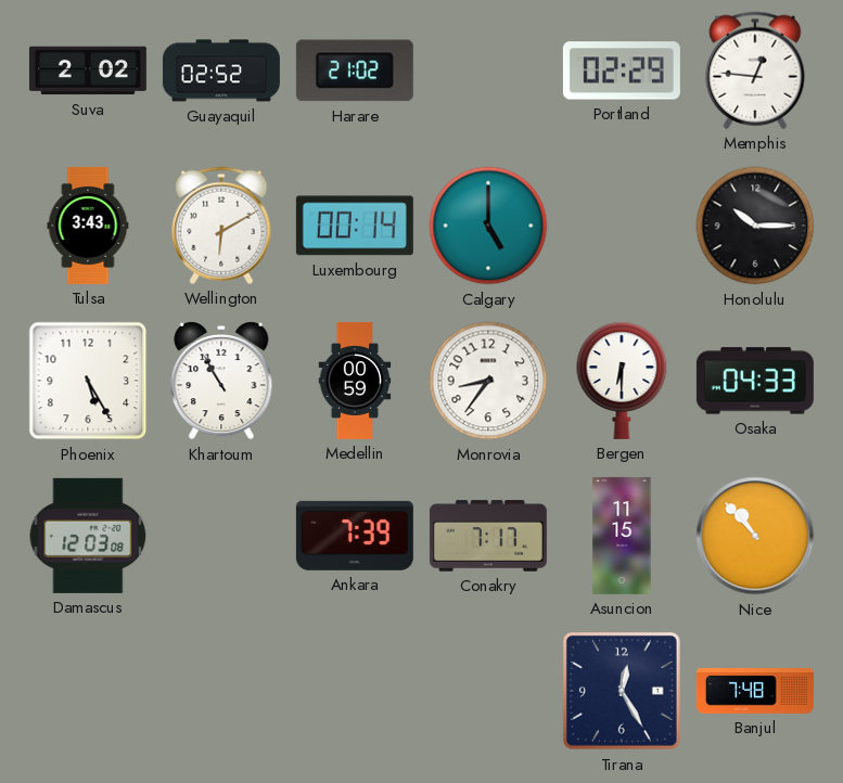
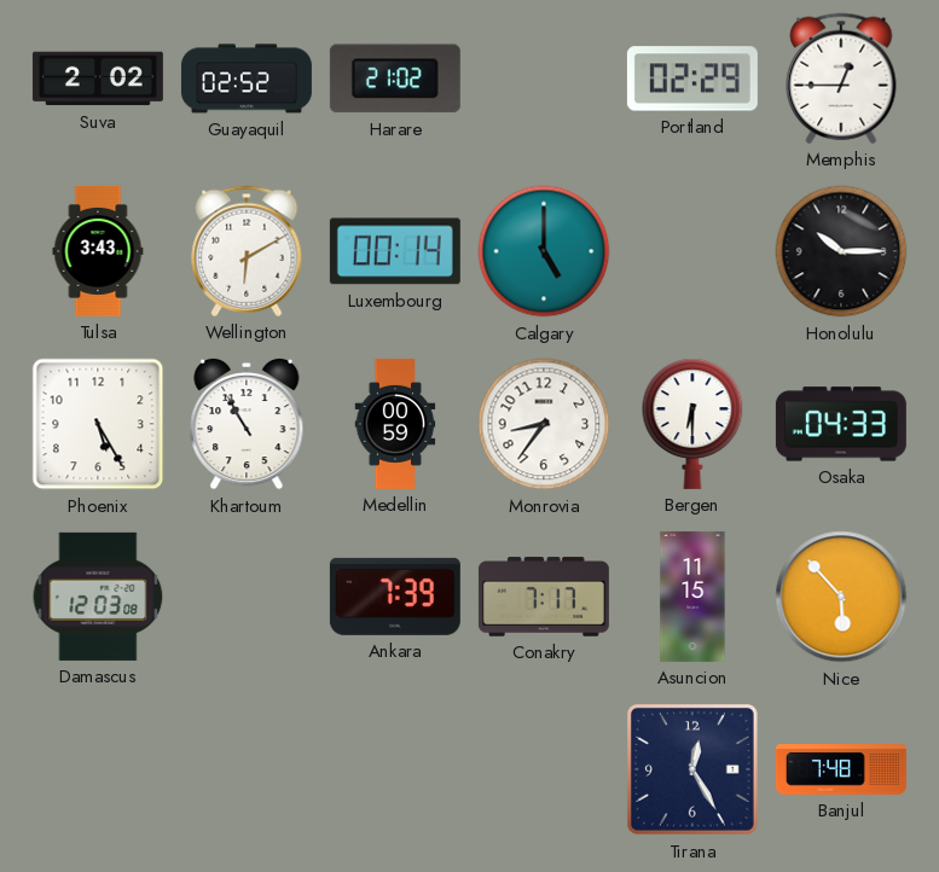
Memphis: 12:46 -> 12:45
Nice: 10:53 -> 5:53
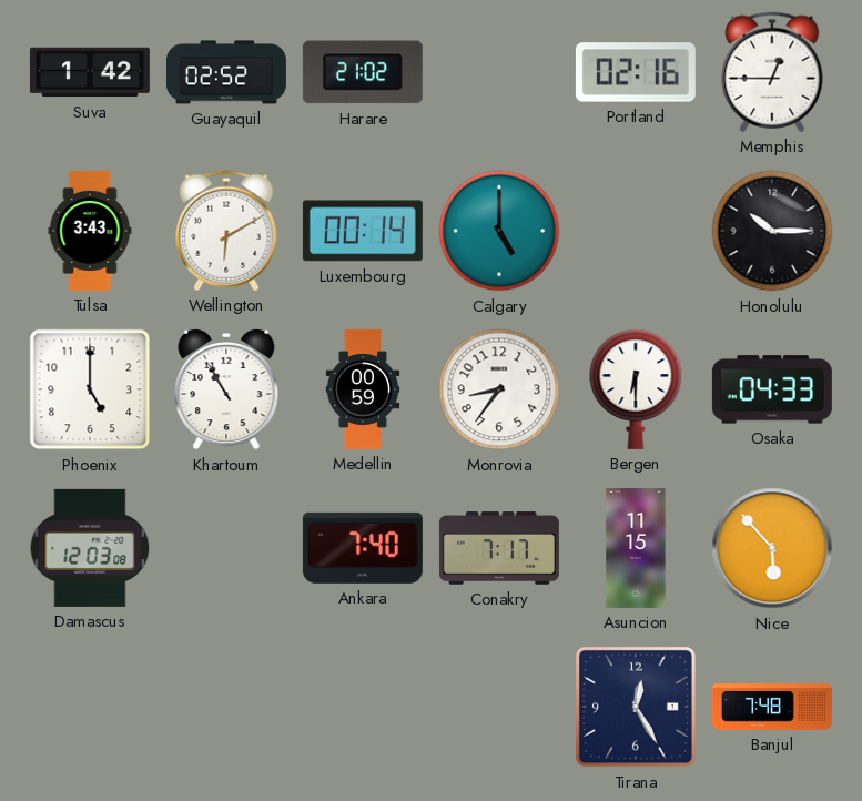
Suva: 2:02 -> 1:42
Portland: 02:29 -> 02:16
Phoenix: 5:25 -> 5:00
Ankara: 7:39 -> 7:40
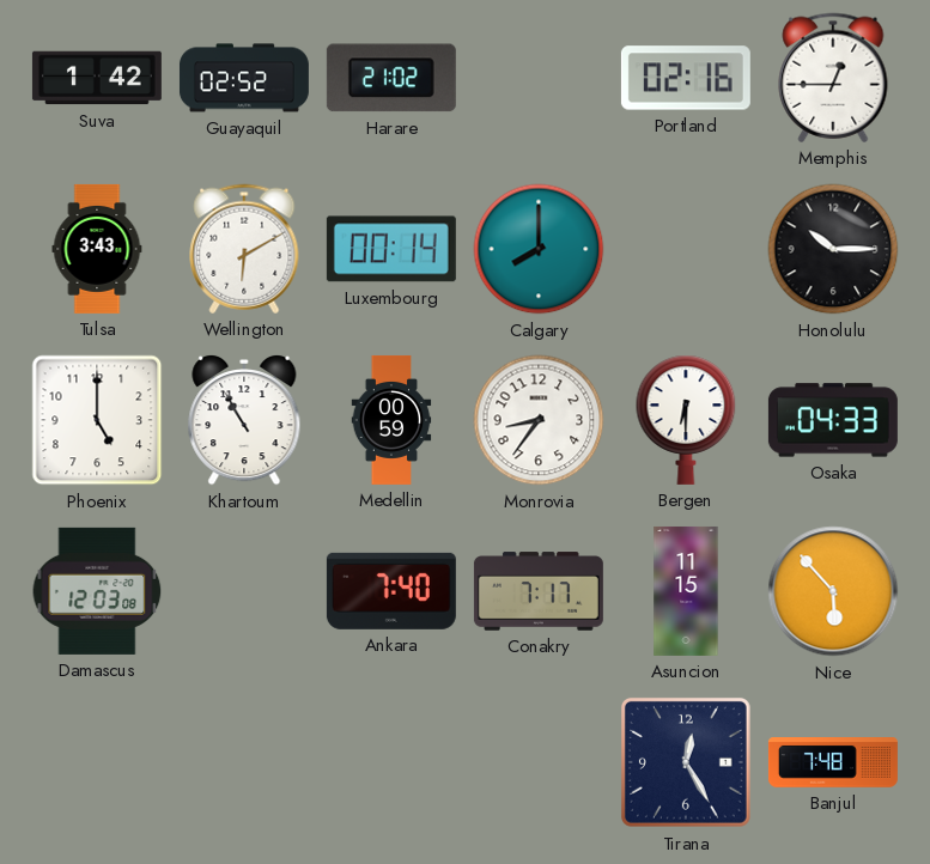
Calgary: 5:00 -> 8:00
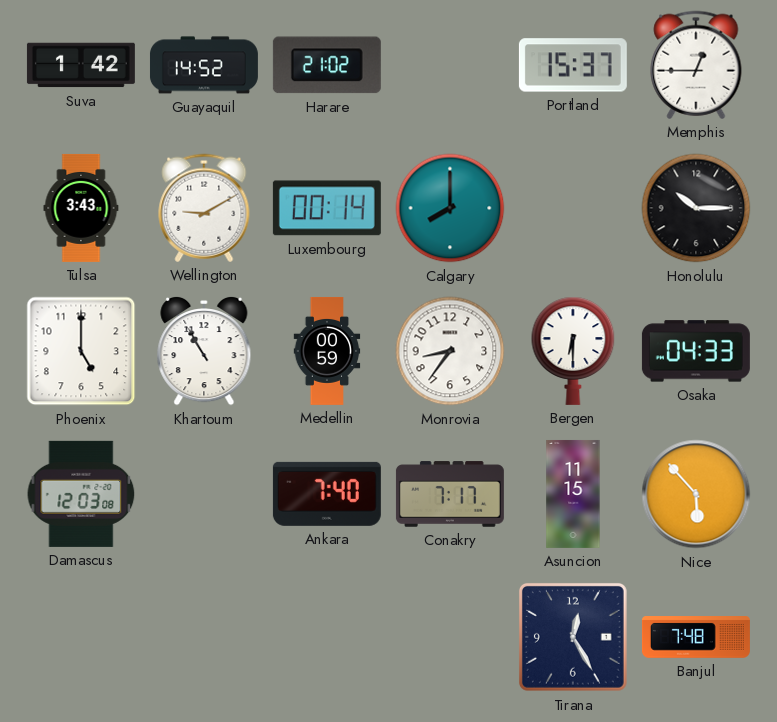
Guayaquil: 02:52 -> 14:52
Portland: 02:16 -> 15:37
Wellington: 6:10 -> 9:10
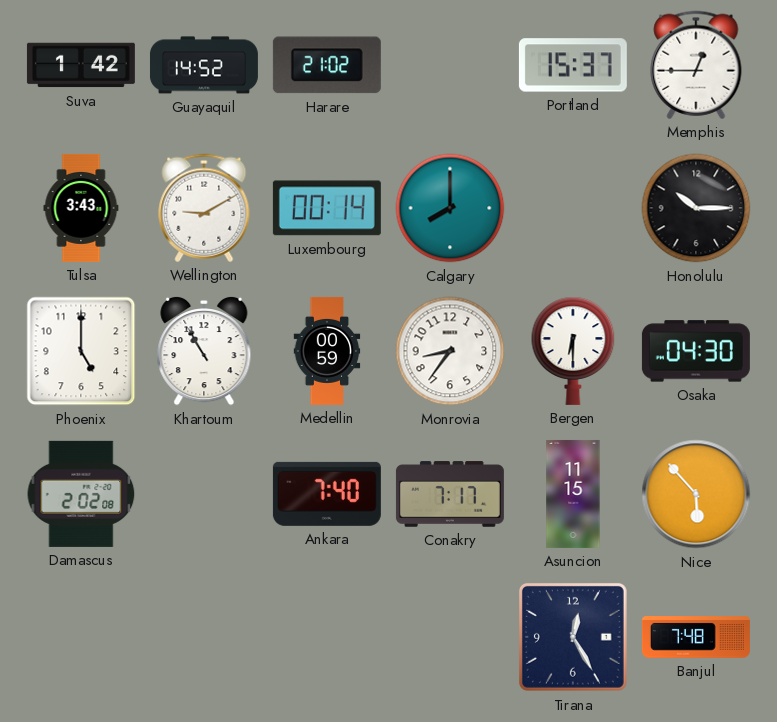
Osaka: 04:33 -> 04:30
Damascus: 12:03 -> 2:02
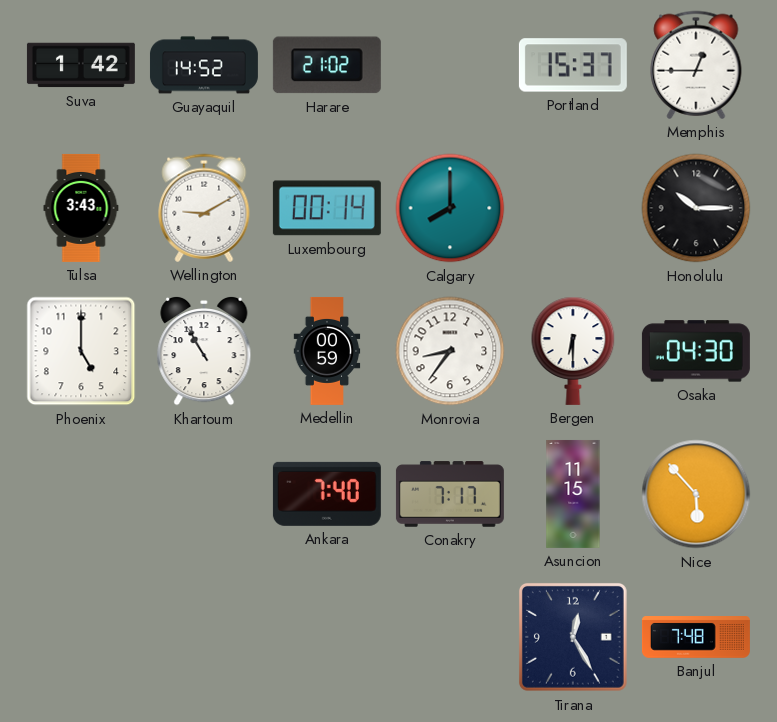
Damascus: 2:02 -> none
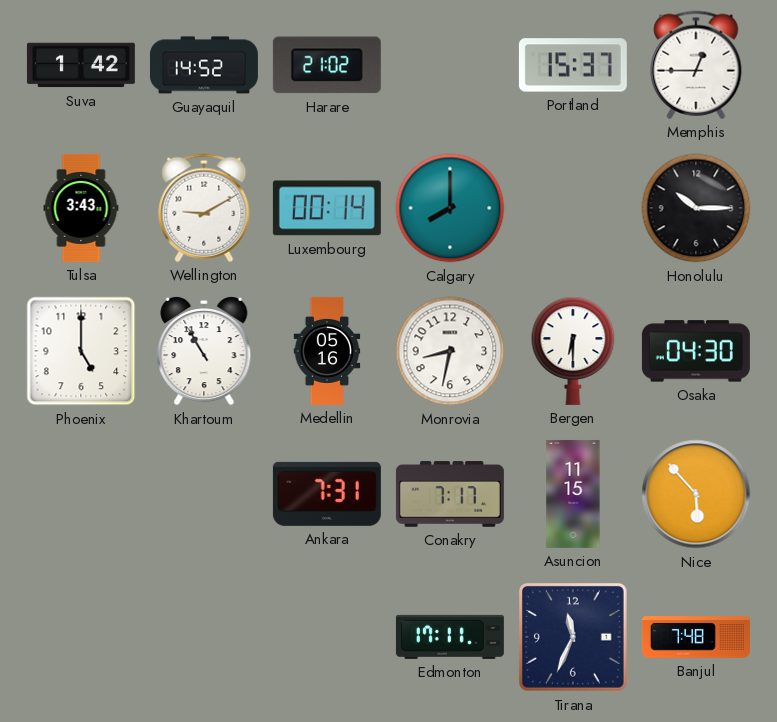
Medellin: 00:59 -> 05:16
Monrovia: 8:36 -> 8:32
Ankara: 7:40 -> 7:31
Edmonton: none -> 17:11
Tirana: 12:25 -> 11:34
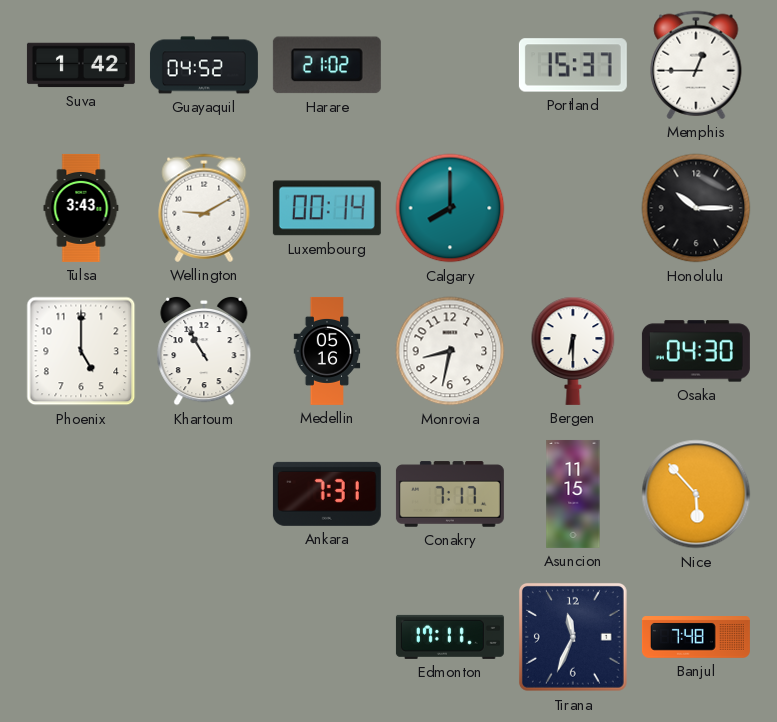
Guayaquil: 14:52 -> 04:52
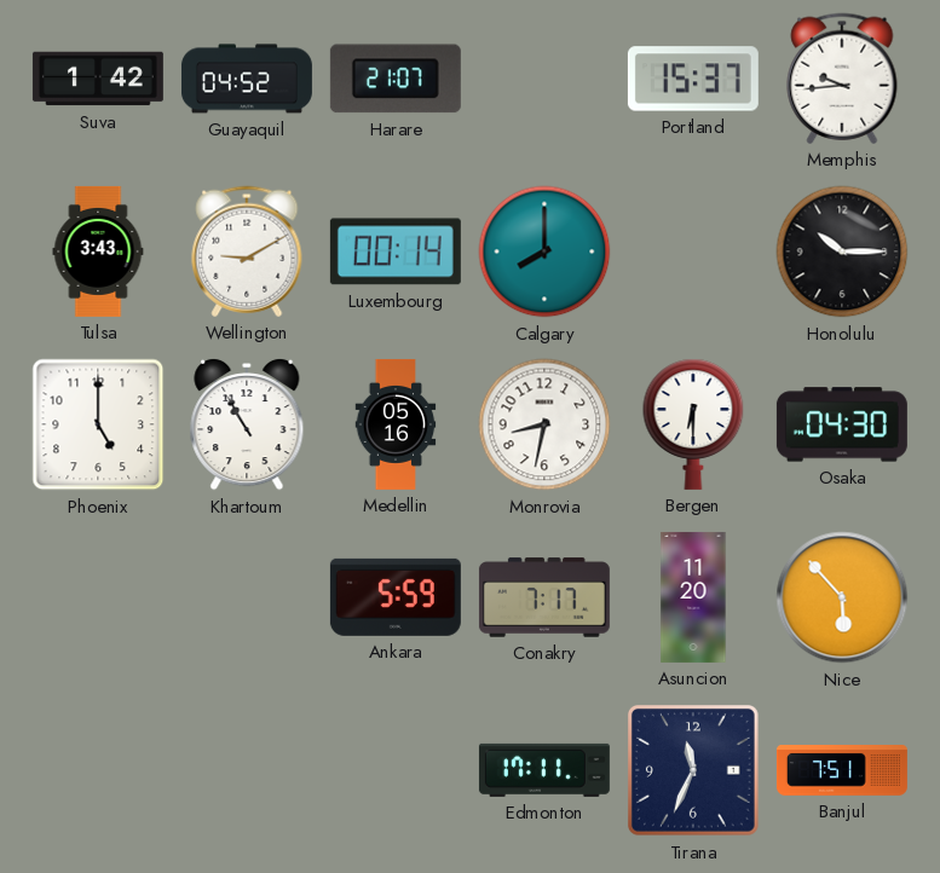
Harare: 21:02 -> 21:07
Memphis: 12:45 -> 9:44
Ankara: 7:31 -> 5:59
Asuncion: 11:15 -> 11:20
Banjul: 7:48 -> 7:51
